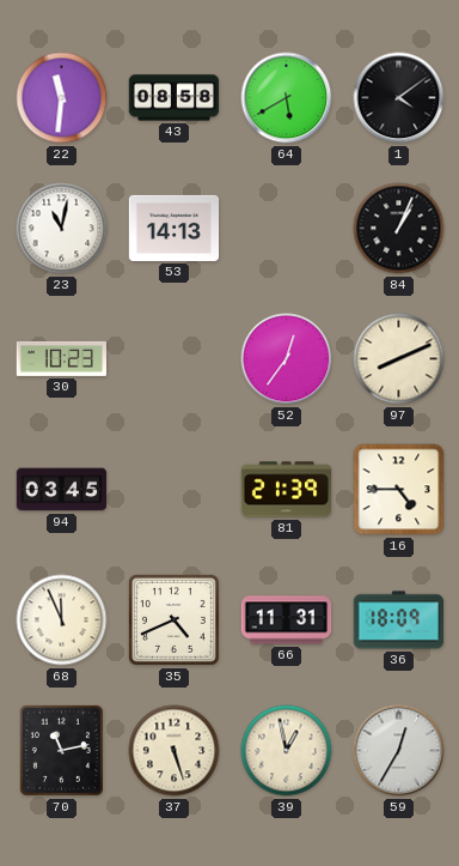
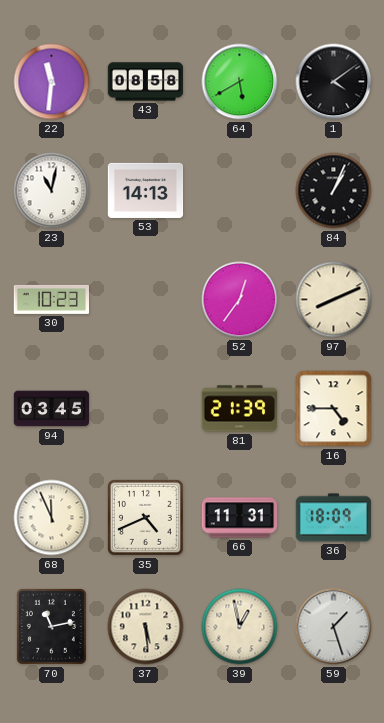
37: 5:27 -> 5:29
59: 12:35 -> 1:27
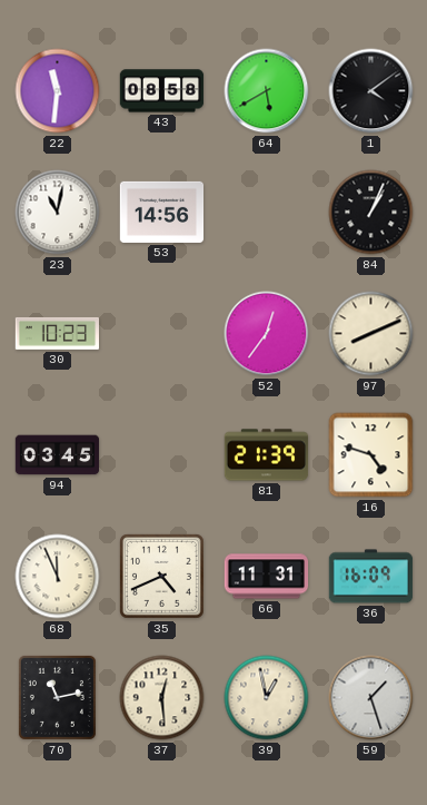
53: 14:13 -> 14:56
16: 4:45 -> 4:48
36: 18:09 -> 16:09
37: 5:29 -> 12:29
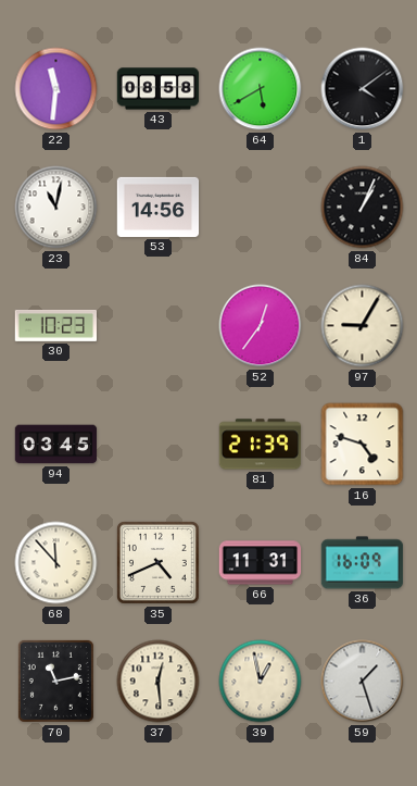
97: 8:11 -> 9:05
68: 11:56 -> 11:53
